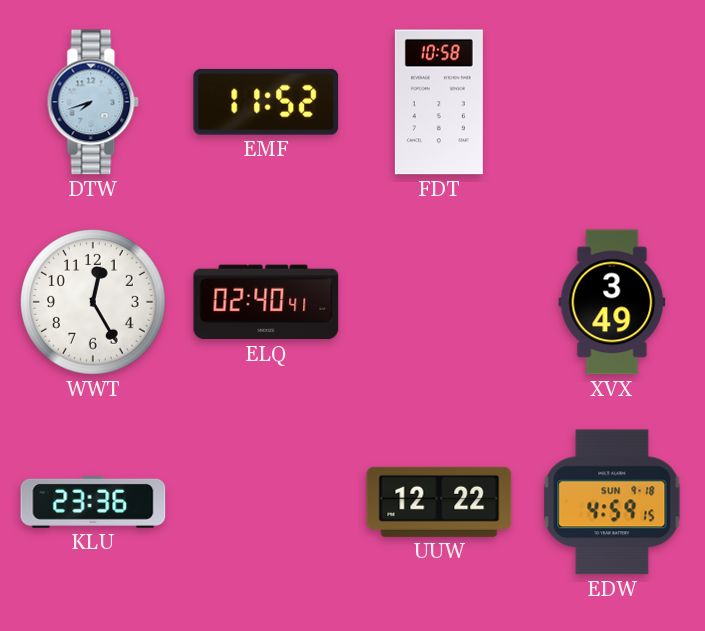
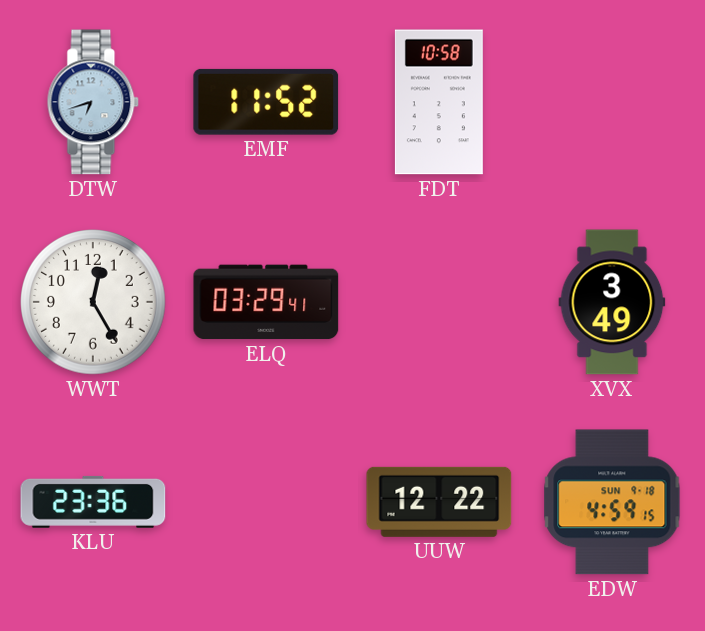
DTW: 7:42 -> 6:42
ELQ: 02:40 -> 03:29
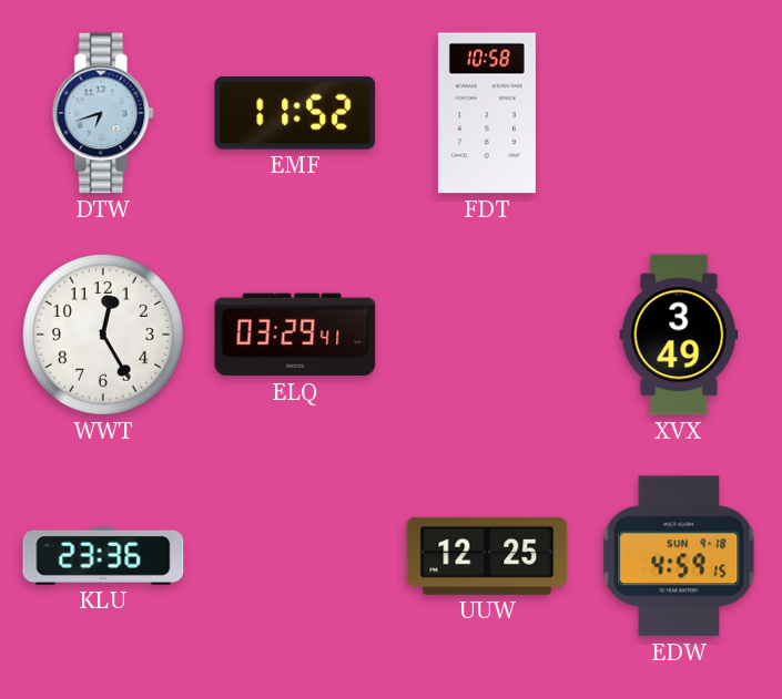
UUW: 12:22 -> 12:25
